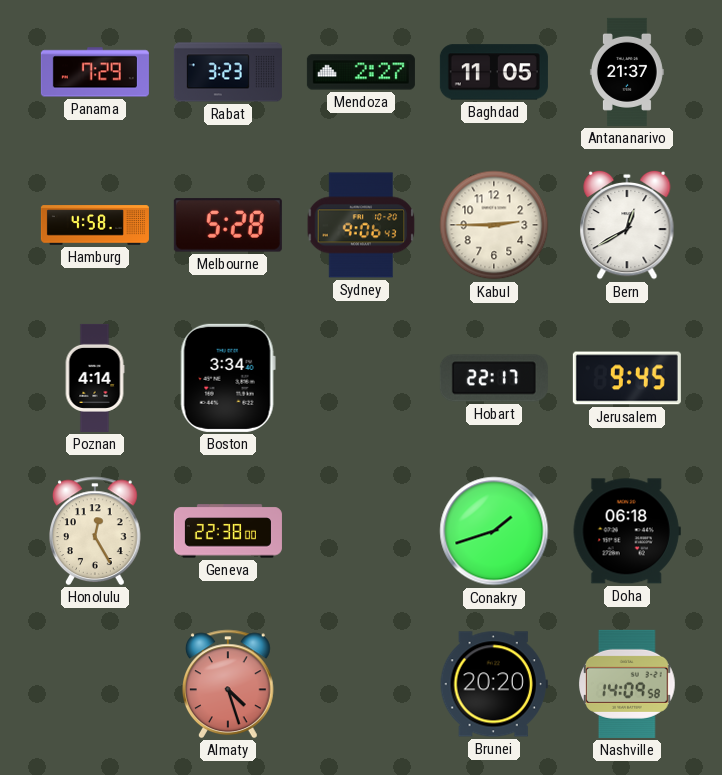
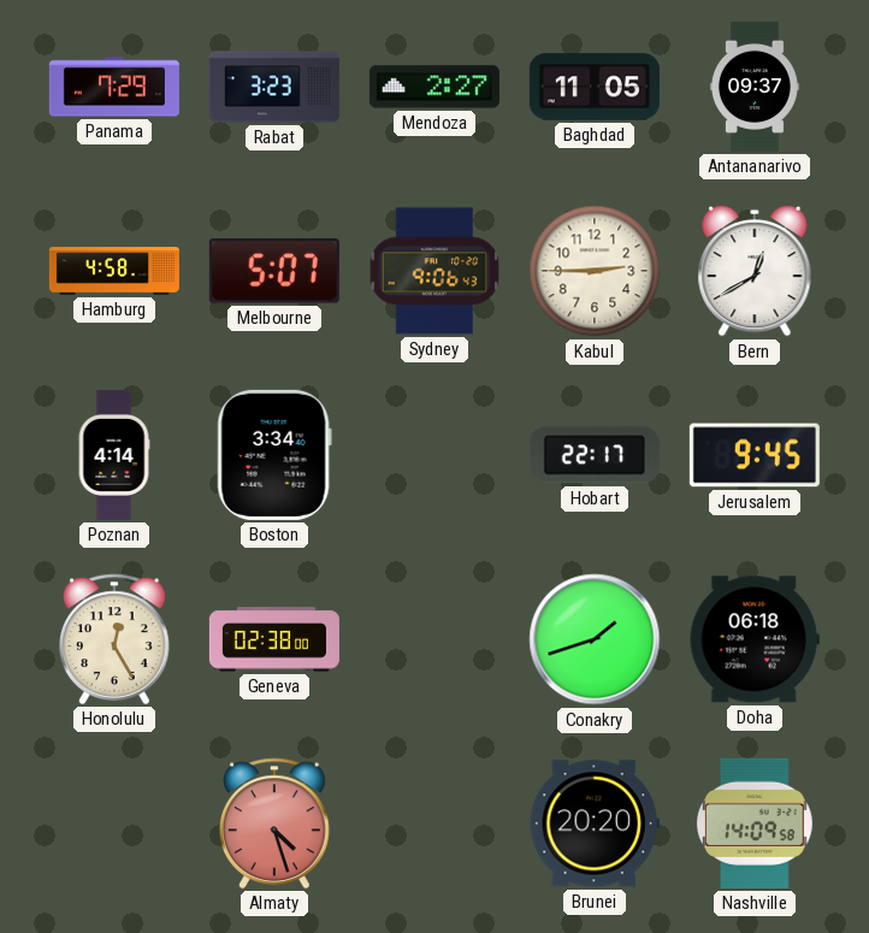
Antananarivo: 21:37 -> 09:37
Melbourne: 5:28 -> 5:07
Geneva: 22:38 -> 02:38
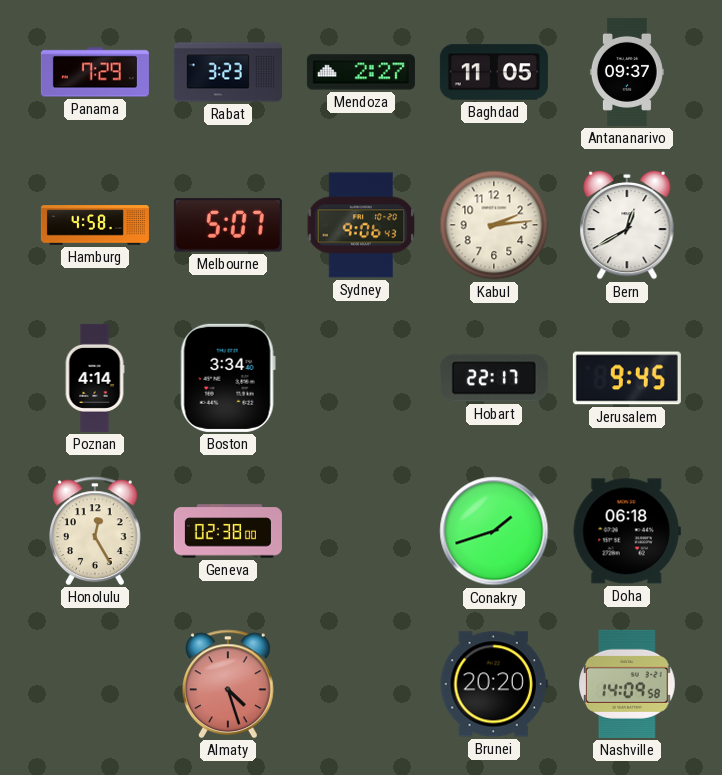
Kabul: 2:45 -> 2:14
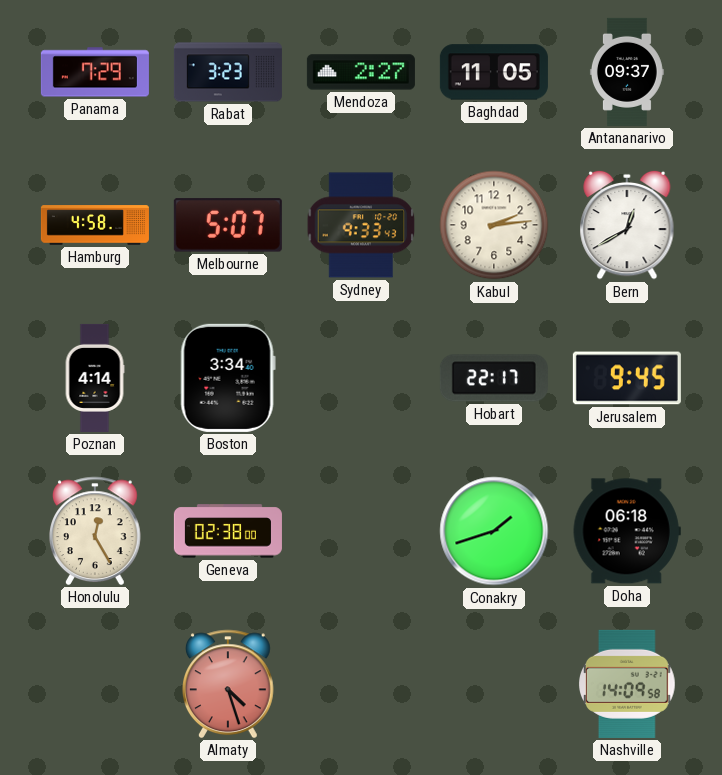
Sydney: 9:06 -> 9:33
Brunei: 20:20 -> none
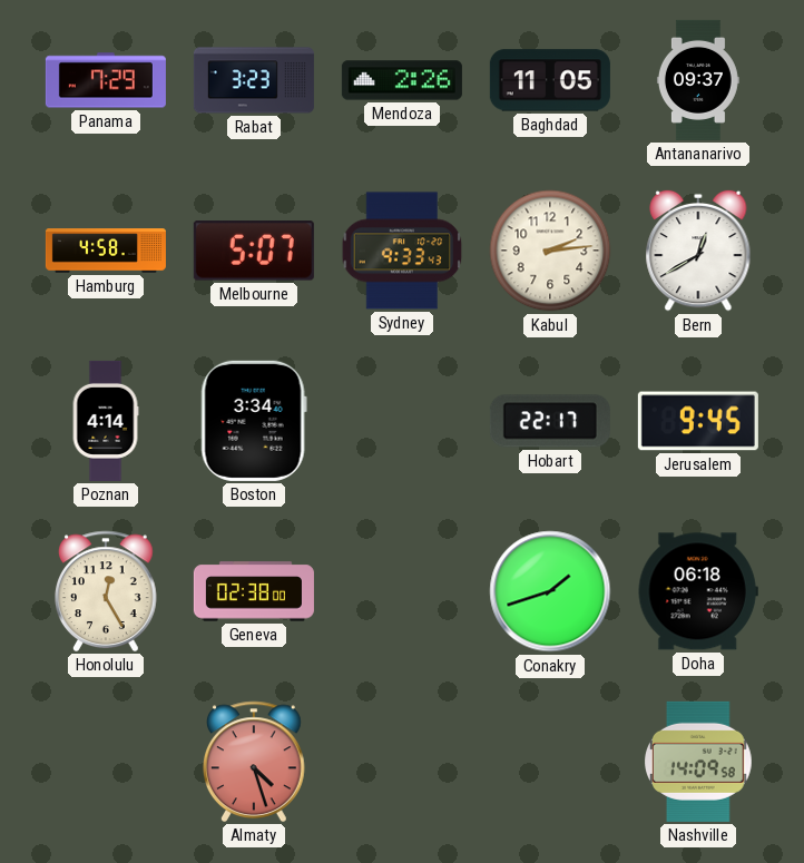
Mendoza: 2:27 -> 2:26
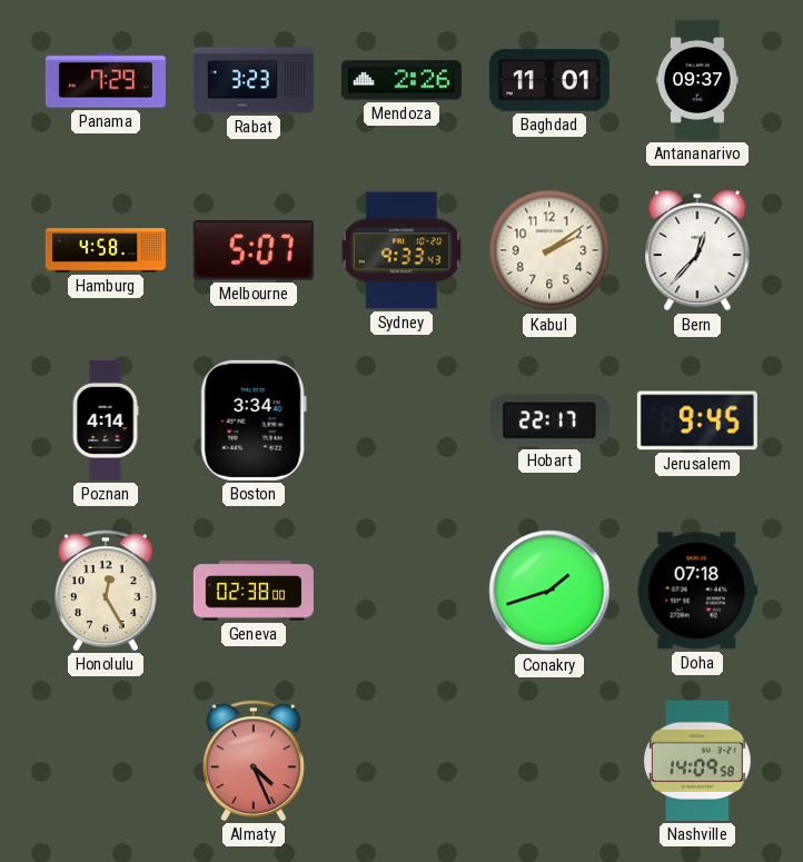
Baghdad: 11:05 -> 11:01
Kabul: 2:14 -> 2:09
Bern: 12:40 -> 12:37
Doha: 06:18 -> 07:18
Almaty: 4:27 -> 4:26
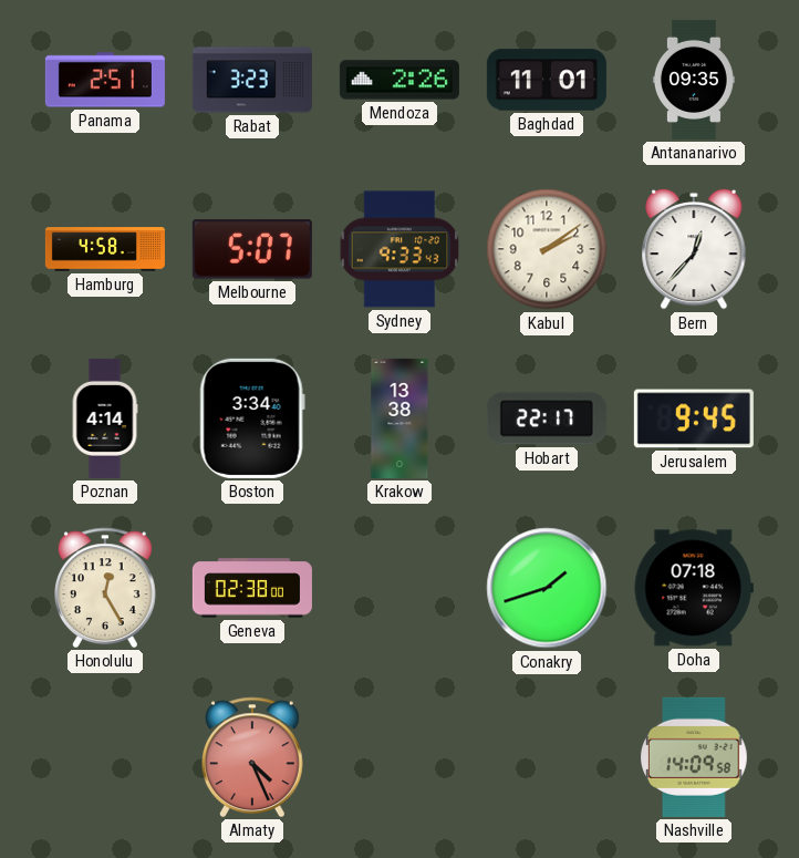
Panama: 7:29 -> 2:51
Antananarivo: 09:37 -> 09:35
Krakow: none -> 13:38
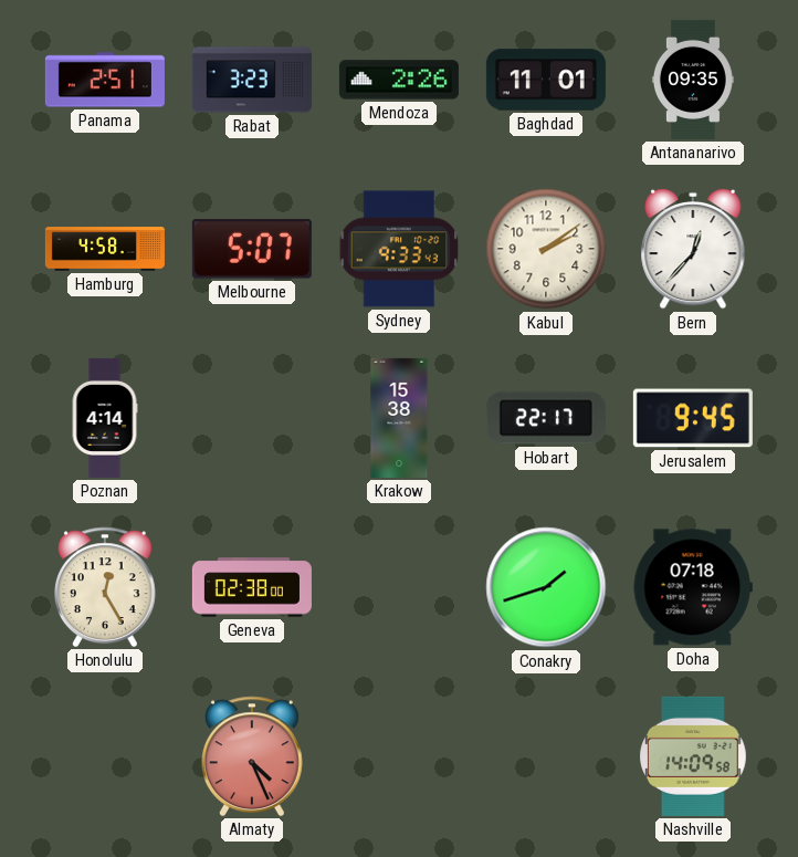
Boston: 3:34 -> none
Krakow: 13:38 -> 15:38
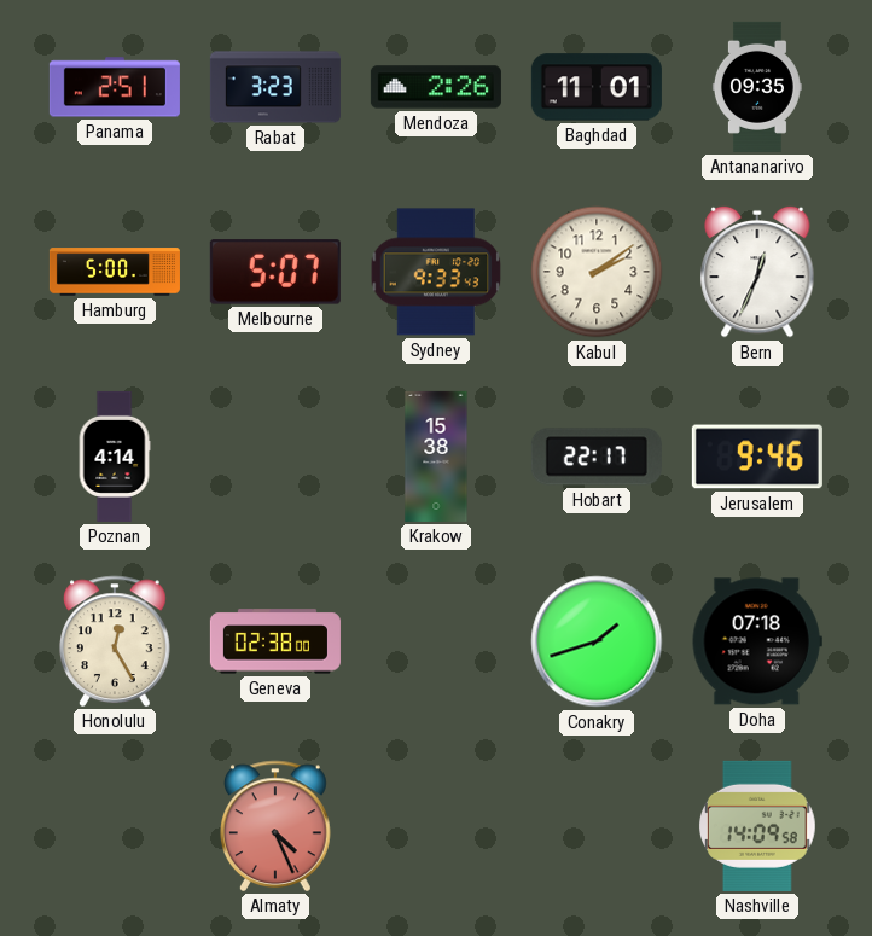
Hamburg: 4:58 -> 5:00
Bern: 12:37 -> 12:34
Jerusalem: 9:45 -> 9:46
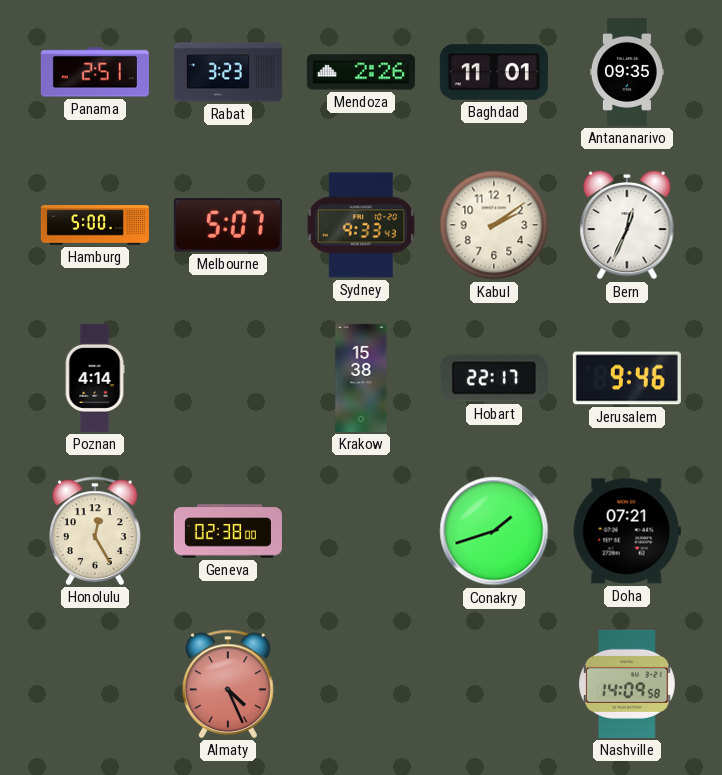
Doha: 07:18 -> 07:21
